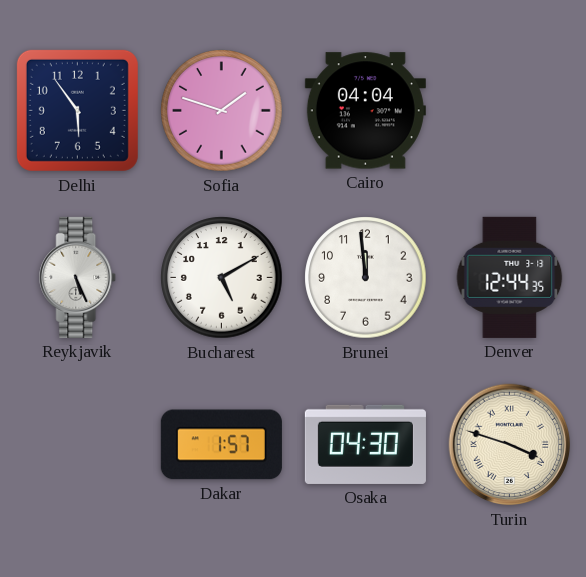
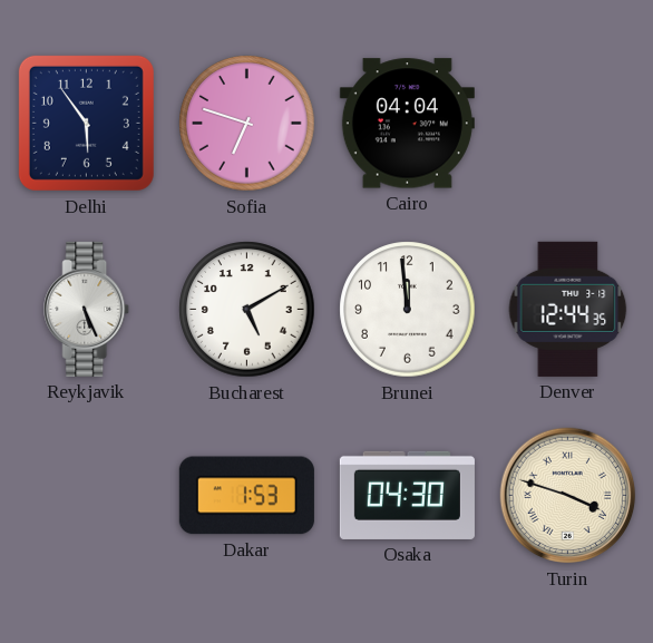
Sofia: 1:48 -> 6:48
Dakar: 1:57 -> 1:53
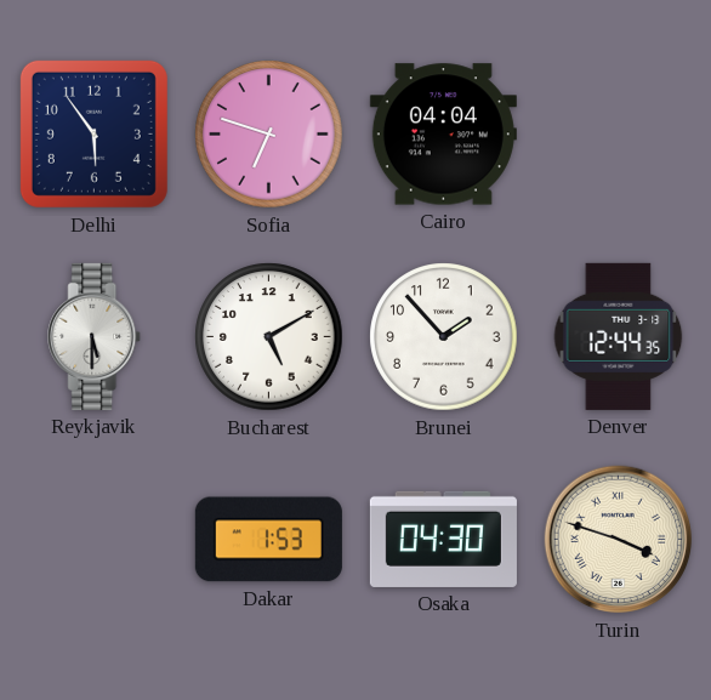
Reykjavik: 5:26 -> 5:30
Brunei: 11:59 -> 1:53
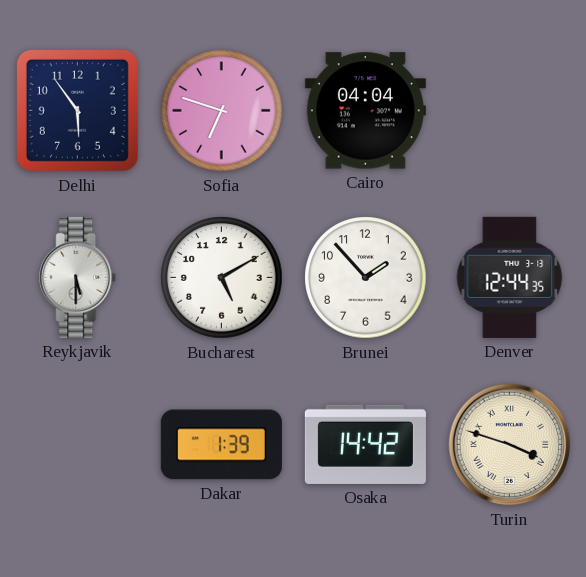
Dakar: 1:53 -> 1:39
Osaka: 04:30 -> 14:42
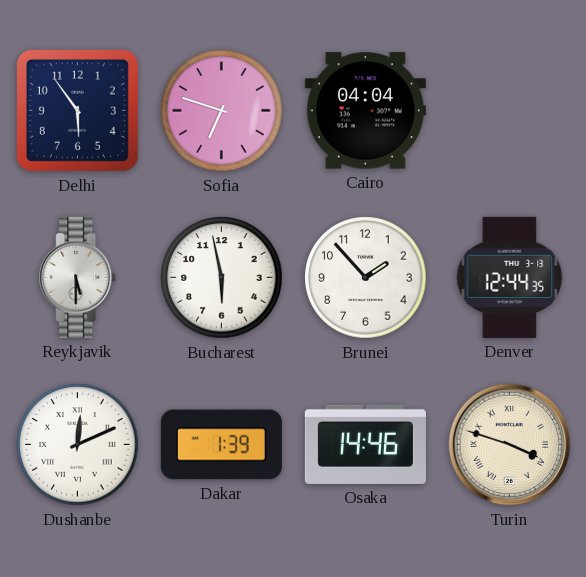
Bucharest: 5:10 -> 5:58
Dushanbe: none -> 12:11
Osaka: 14:42 -> 14:46
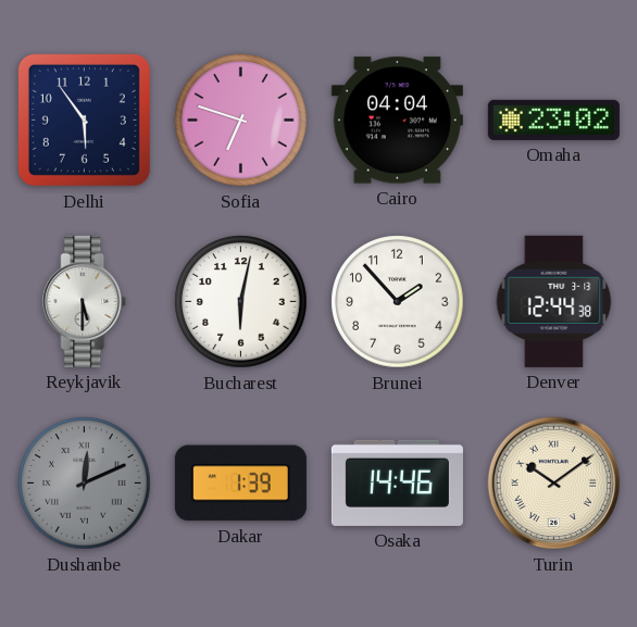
Omaha: none -> 23:02
Bucharest: 5:58 -> 6:02
Denver: 12:44:35 -> 12:44:38
Dushanbe dial: white -> grey
Turin: 3:48 -> 10:09
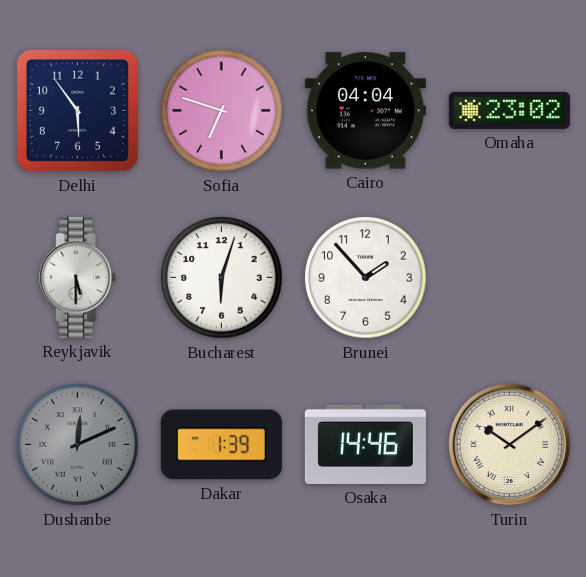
Bucharest: 6:02 -> 6:03
Denver: 12:44 -> none
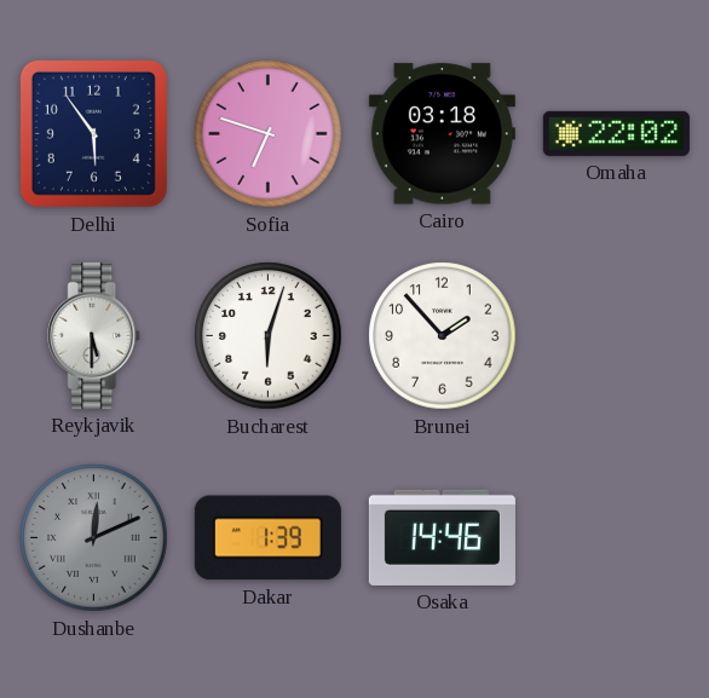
Cairo: 04:04 -> 03:18
Omaha: 23:02 -> 22:02
Turin: 10:09 -> none
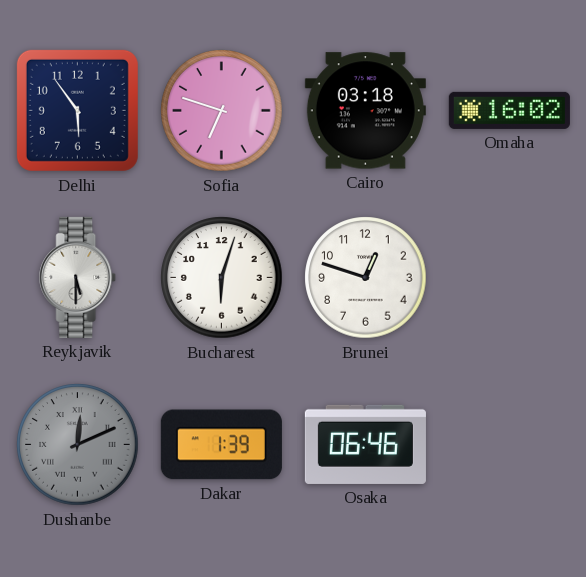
Omaha: 22:02 -> 16:02
Brunei: 1:53 -> 12:48
Osaka: 14:46 -> 06:46
